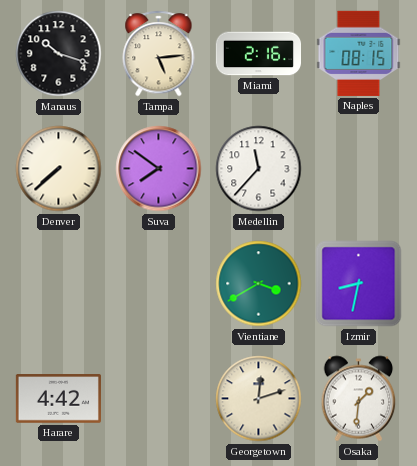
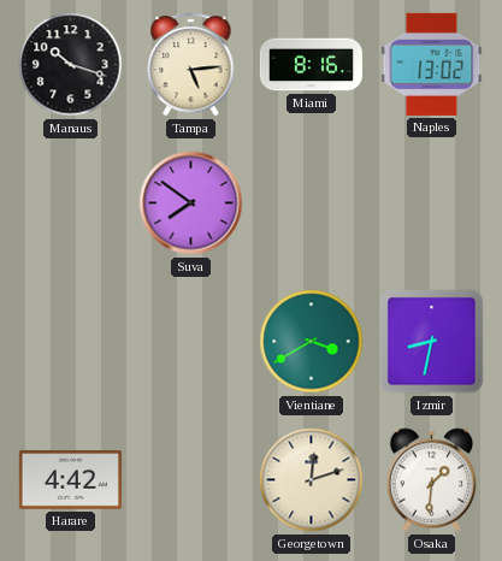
Miami: 2:16 -> 8:16
Naples: 08:15 -> 13:02
Denver: 7:38 -> none
Medellin: 11:37 -> none
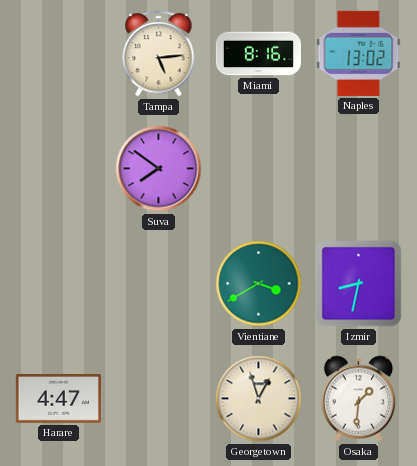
Manaus: 10:18 -> none
Harare: 4:42 -> 4:47
Georgetown: 12:12 -> 12:57
